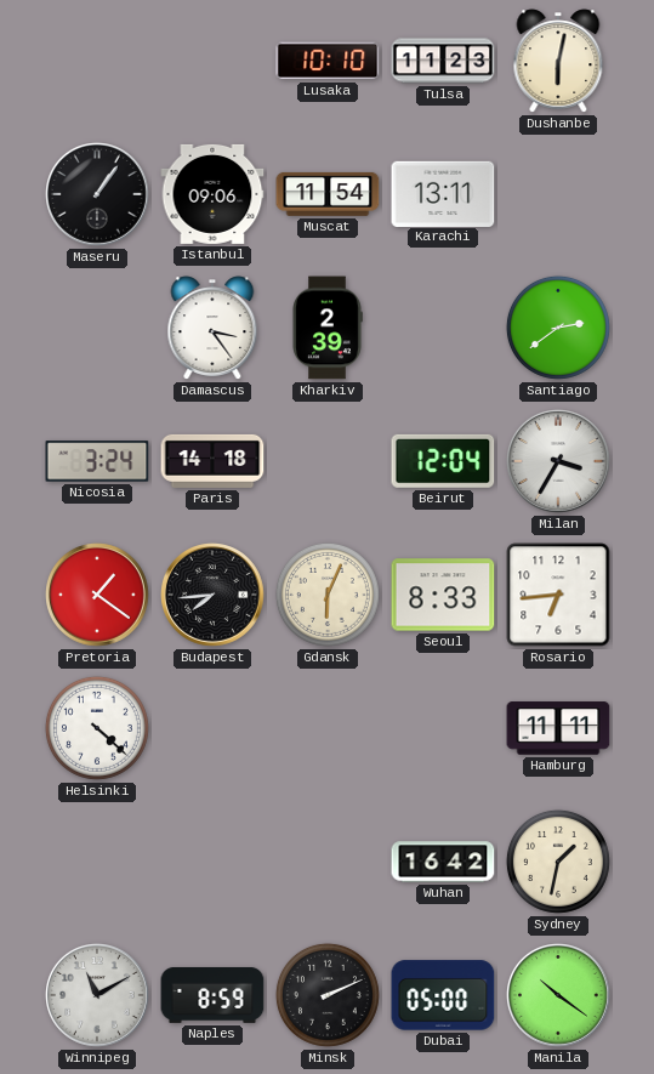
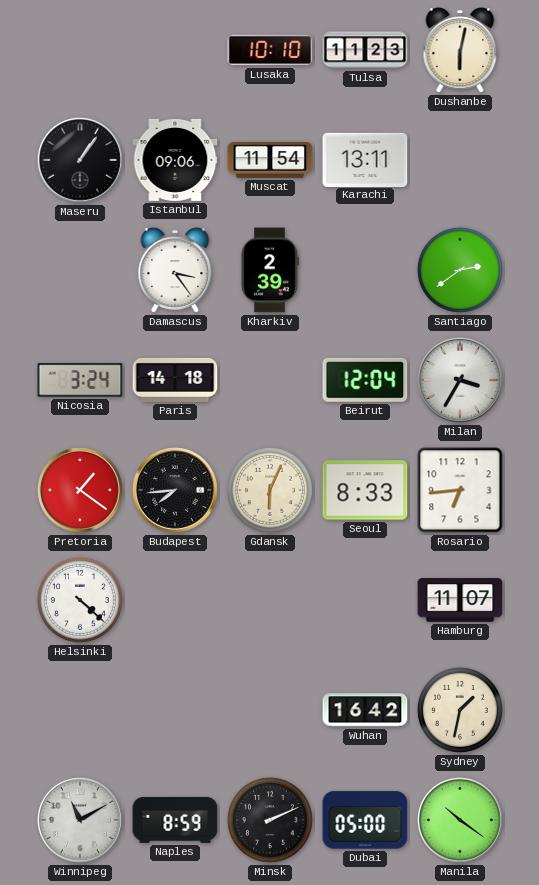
Hamburg: 11:11 -> 11:07
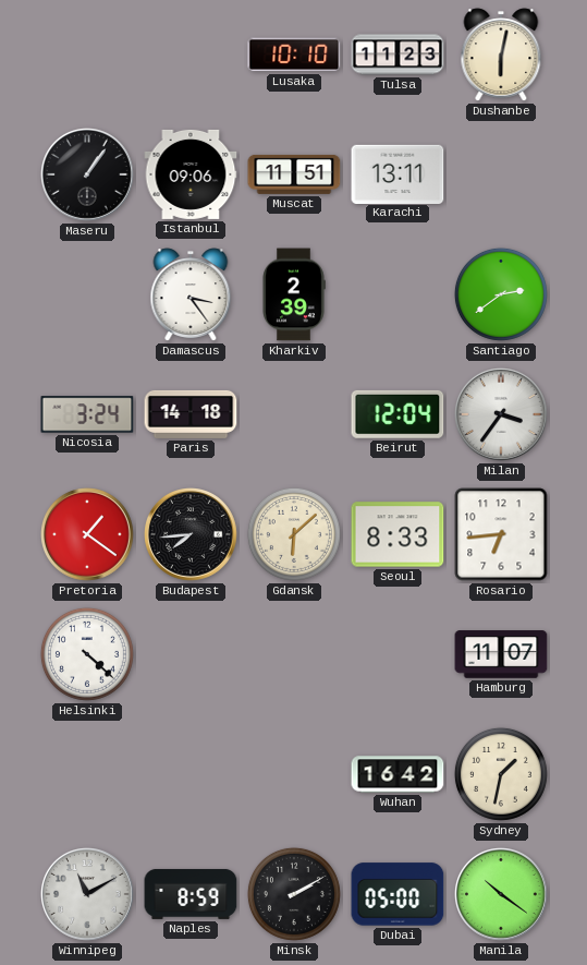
Muscat: 11:54 -> 11:51
Milan: 3:35 -> 3:36
Gdansk: 6:04 -> 6:08
Minsk: 2:11 -> 2:10
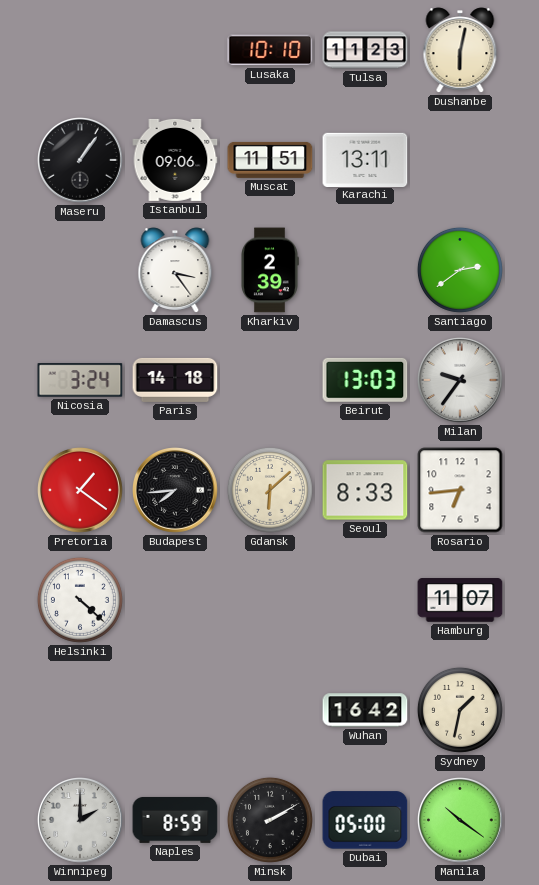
Beirut: 12:04 -> 13:03
Milan: 3:36 -> 9:36
Winnipeg: 11:10 -> 2:00
